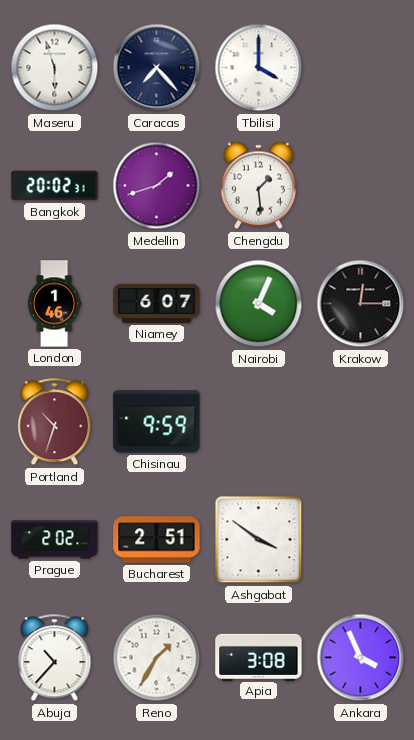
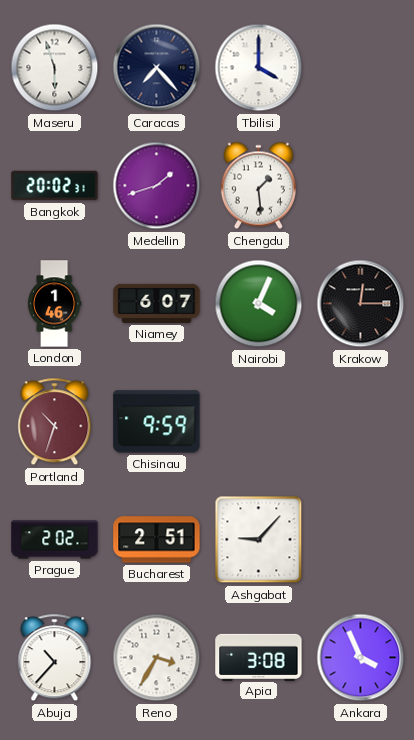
Ashgabat: 3:51 -> 9:07
Reno: 1:35 -> 3:35
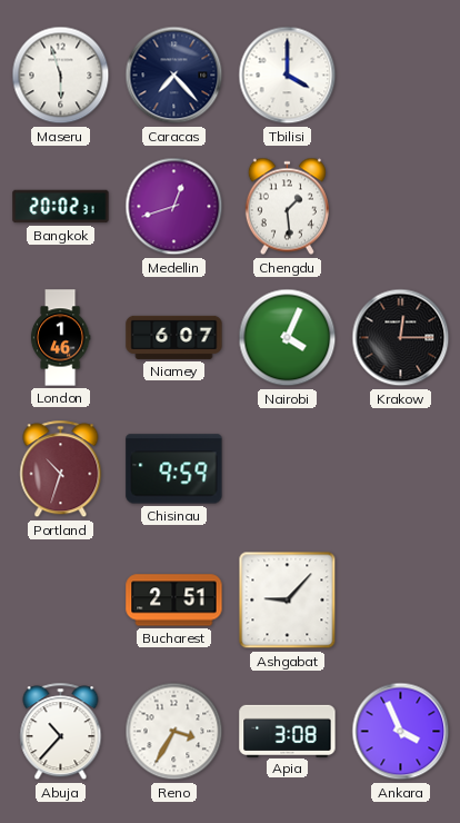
Medellin: 1:42 -> 12:42
Prague: 2:02 -> none
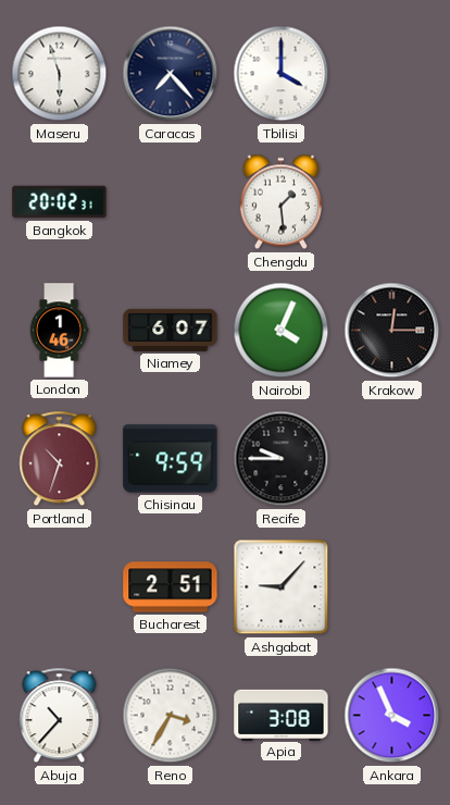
Medellin: 12:42 -> none
Recife: none -> 9:45
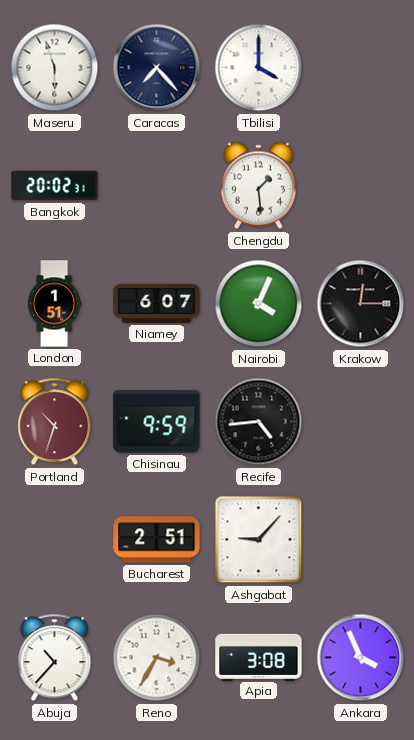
London: 1:46 -> 1:51
Recife: 9:45 -> 4:44
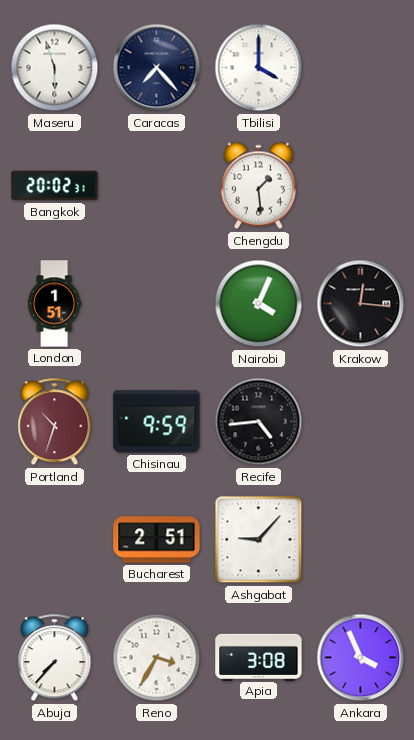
Niamey: 6:07 -> none
Krakow: 12:15 -> 12:16
Abuja: 10:37 -> 7:37
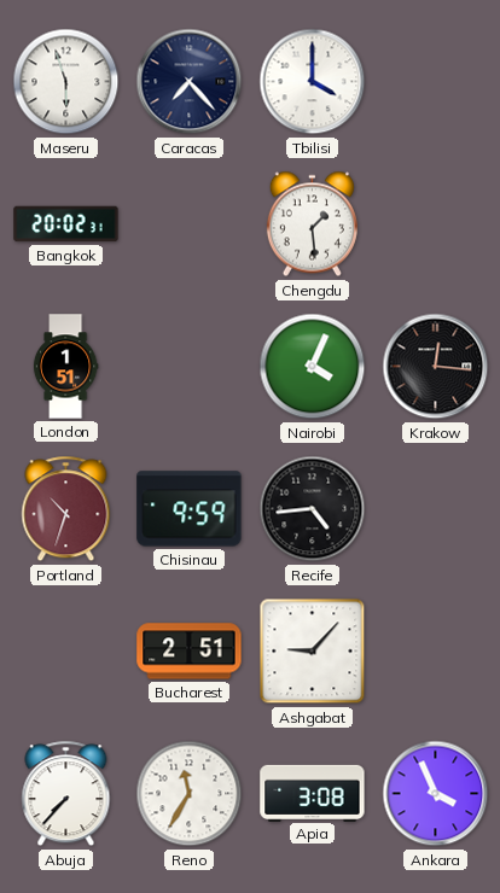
Reno: 3:35 -> 11:35
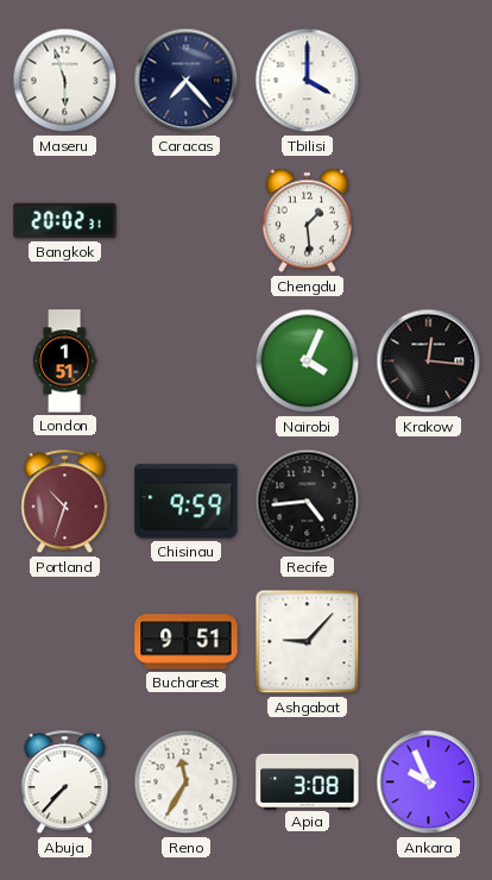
Bucharest: 2:51 -> 9:51
Ankara: 3:56 -> 9:56
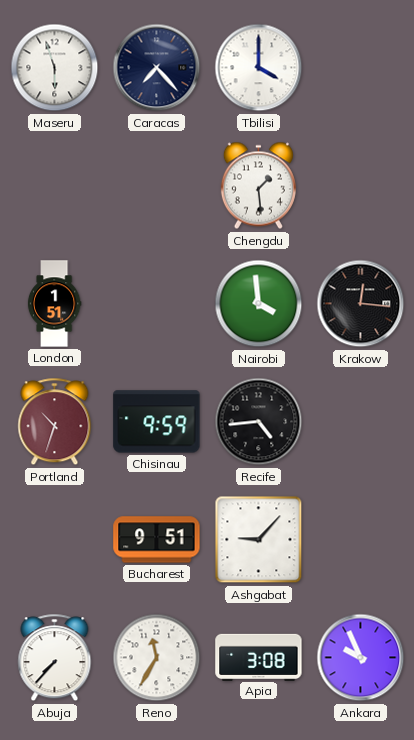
Bangkok: 20:02 -> none
Nairobi: 4:04 -> 3:59
